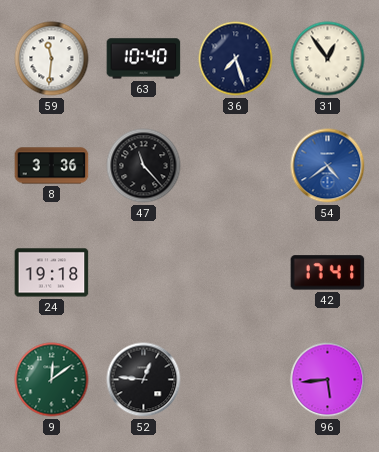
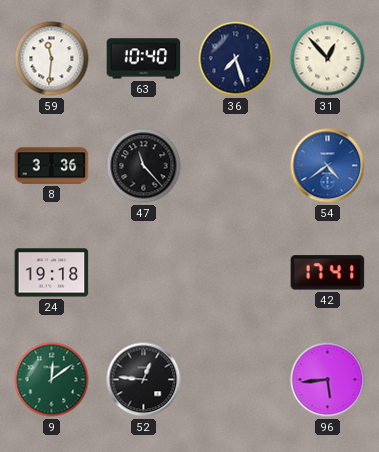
31: 12:54 -> 12:53
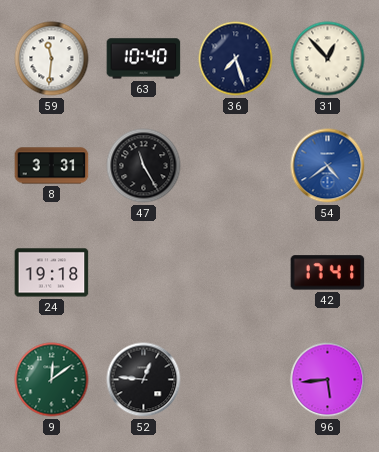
8: 3:36 -> 3:31
47: 11:23 -> 11:25
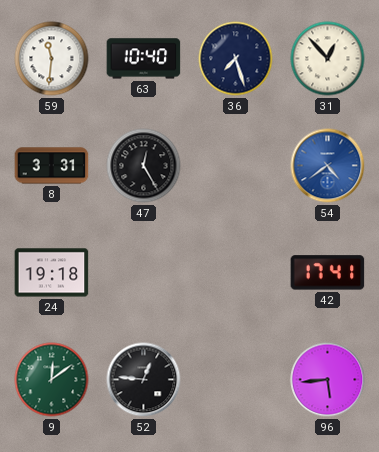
47: 11:25 -> 12:25
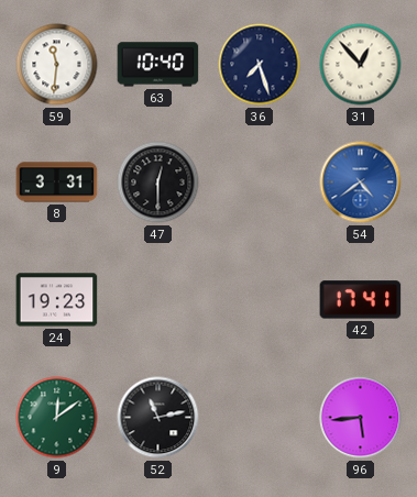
47: 12:25 -> 12:30
24: 19:18 -> 19:23
52: 12:46 -> 11:13
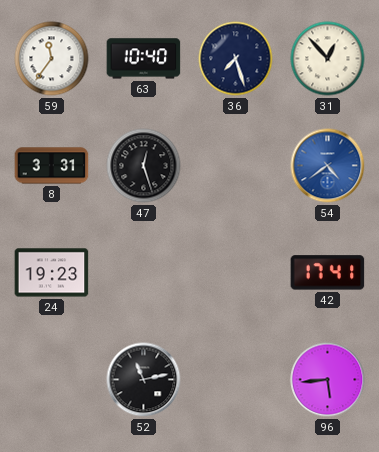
59: 11:31 -> 11:36
47: 12:30 -> 12:27
9: 12:09 -> none
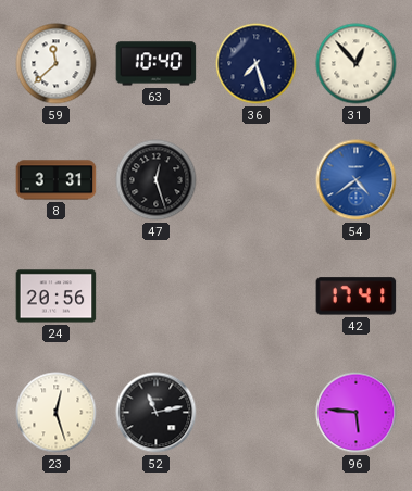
59: 11:36 -> 11:38
24: 19:23 -> 20:56
23: none -> 12:27
96: 5:44 -> 5:46
